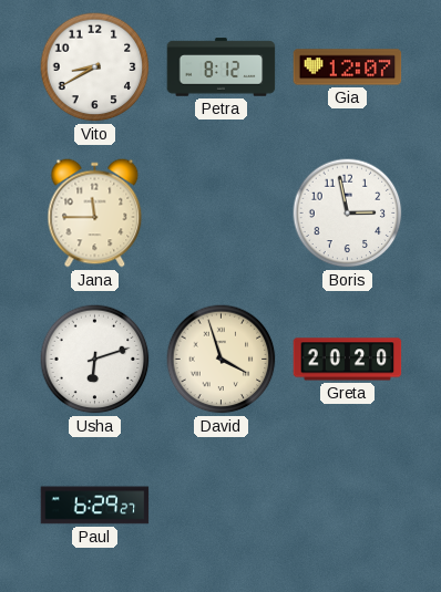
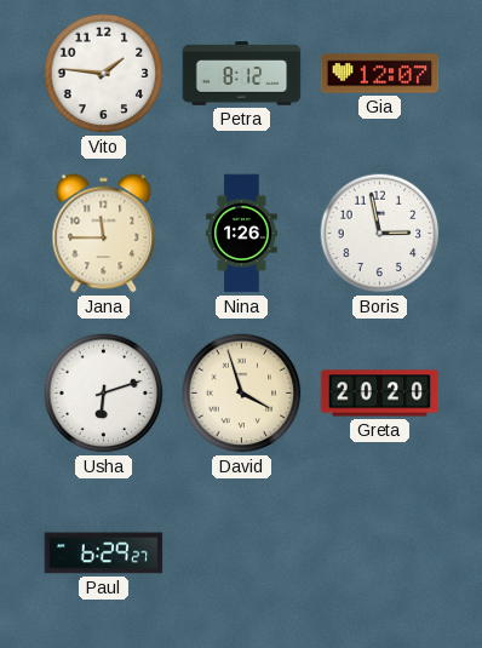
Vito: 8:40 -> 1:46
Nina: none -> 1:26
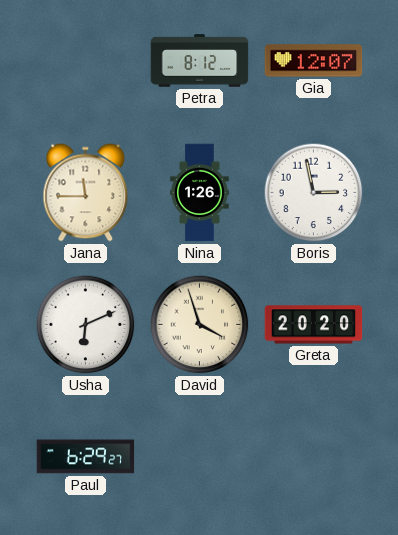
Vito: 1:46 -> none
Usha: 6:12 -> 6:11
